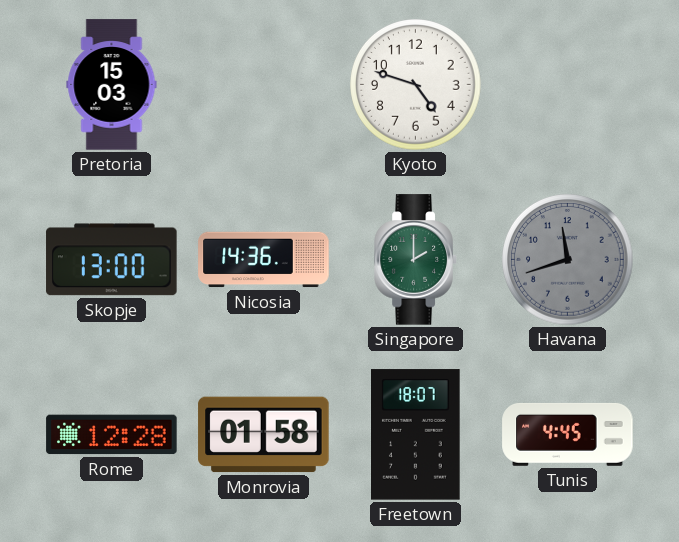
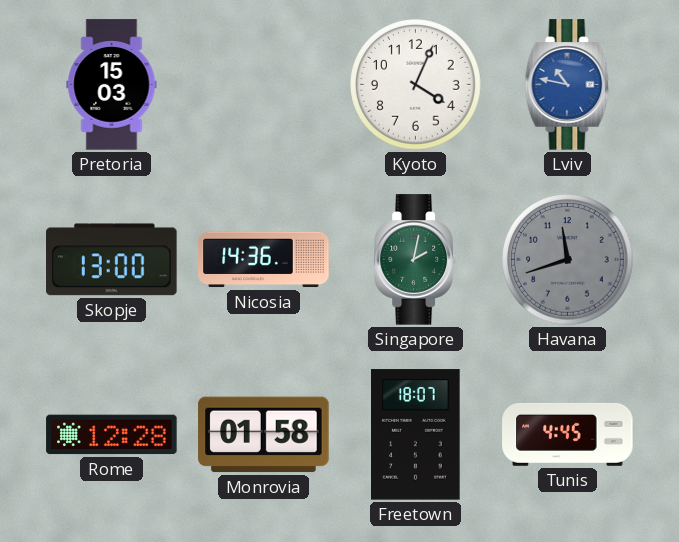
Kyoto: 4:48 -> 4:04
Lviv: none -> 10:47
Singapore: 2:00 -> 2:02
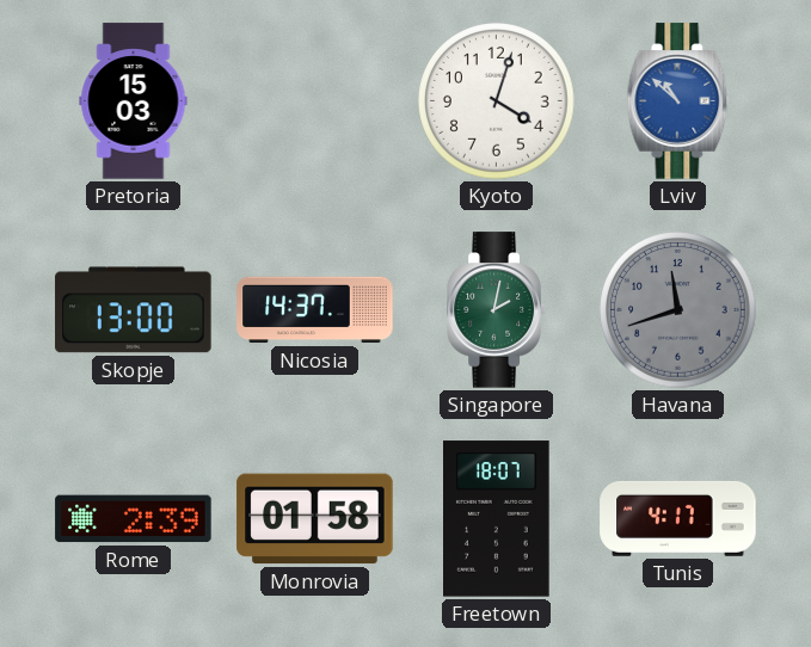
Kyoto: 4:04 -> 4:03
Lviv: 10:47 -> 10:52
Nicosia: 14:36 -> 14:37
Rome: 12:28 -> 2:39
Tunis: 4:45 -> 4:17
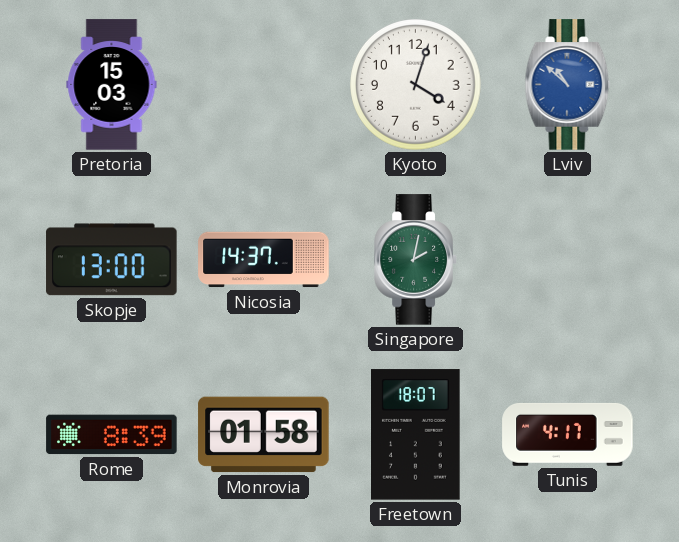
Havana: 11:42 -> none
Rome: 2:39 -> 8:39
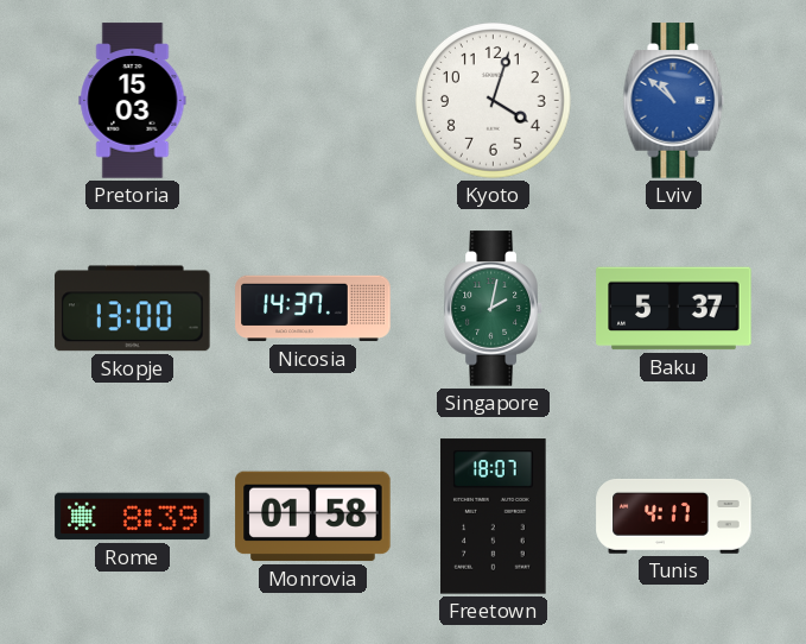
Baku: none -> 5:37
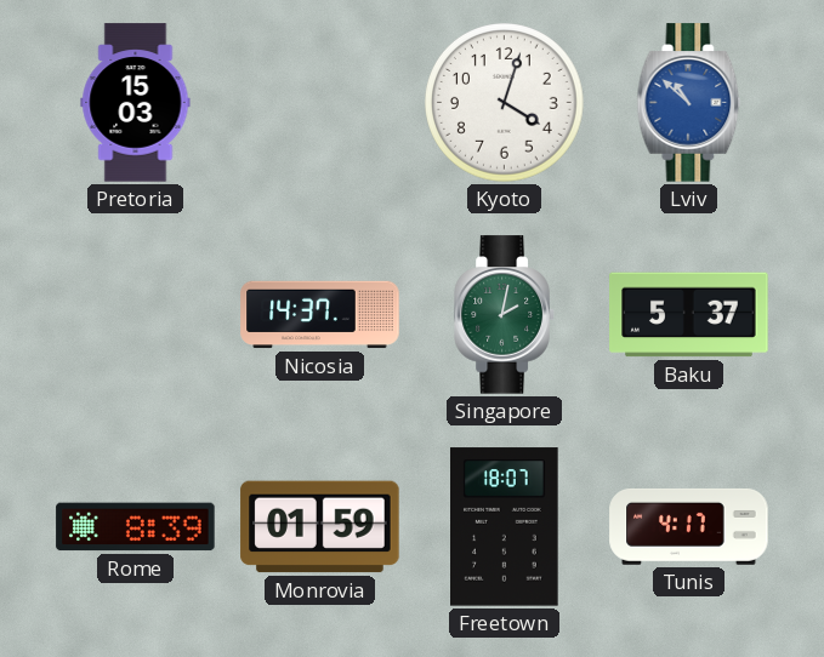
Skopje: 13:00 -> none
Monrovia: 01:58 -> 01:59
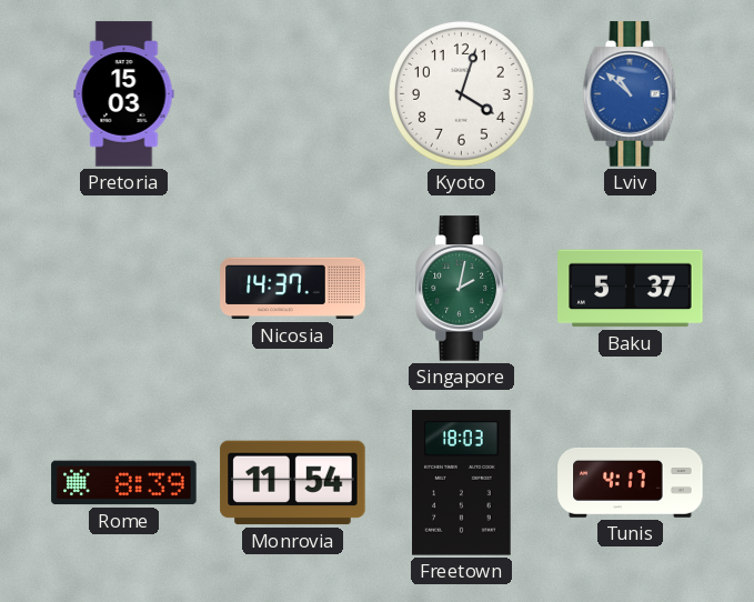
Monrovia: 01:59 -> 11:54
Freetown: 18:07 -> 18:03
